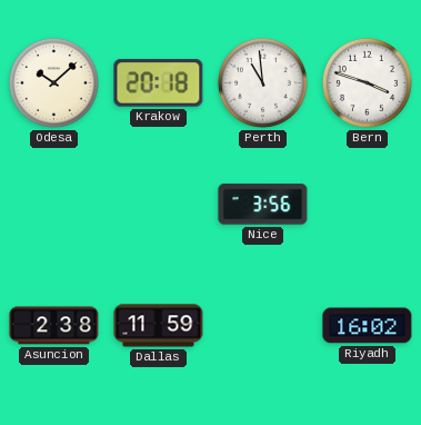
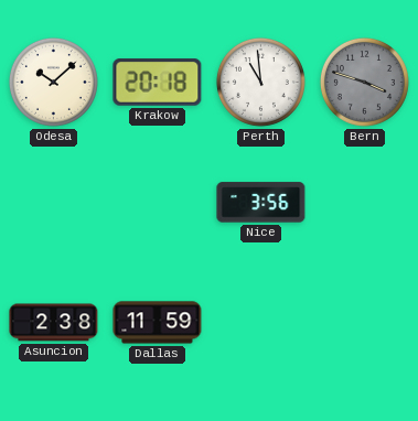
Bern dial: white -> grey
Riyadh: 16:02 -> none
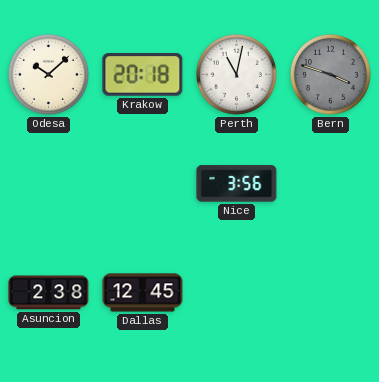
Perth: 10:59 -> 11:02
Dallas: 11:59 -> 12:45
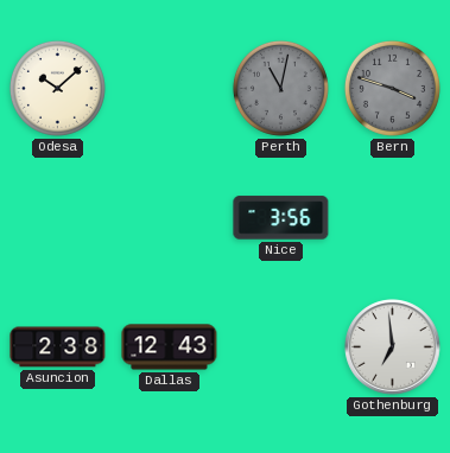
Krakow: 20:18 -> none
Perth dial: white -> grey
Dallas: 12:45 -> 12:43
Gothenburg: none -> 6:59
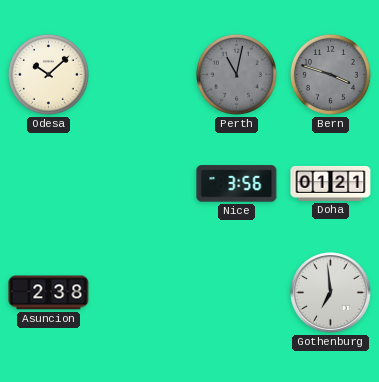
Doha: none -> 01:21
Dallas: 12:43 -> none
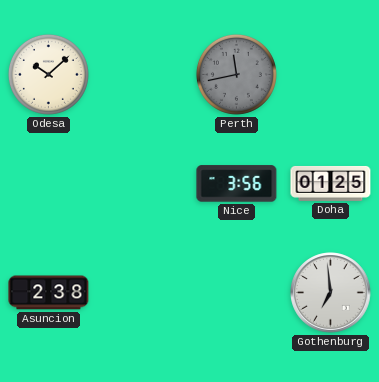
Perth: 11:02 -> 11:43
Bern: 3:48 -> none
Doha: 01:21 -> 01:25
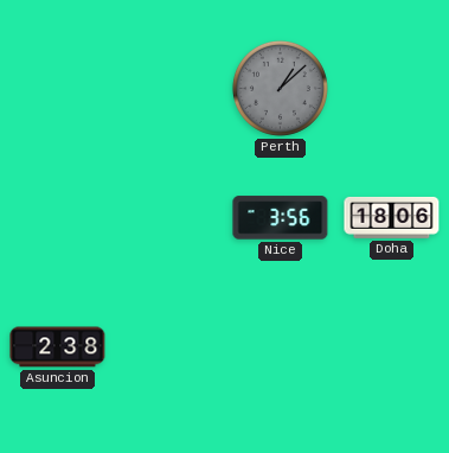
Odesa: 10:08 -> none
Perth: 11:43 -> 1:08
Doha: 01:25 -> 18:06
Gothenburg: 6:59 -> none
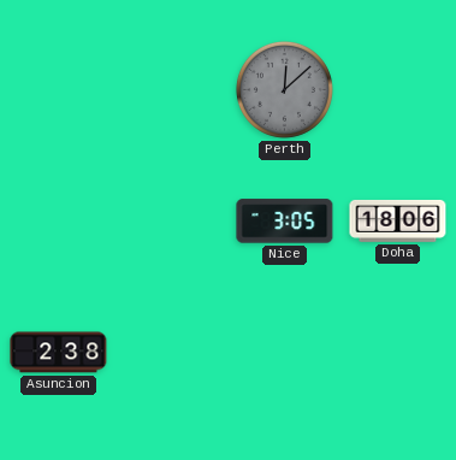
Perth: 1:08 -> 12:08
Nice: 3:56 -> 3:05
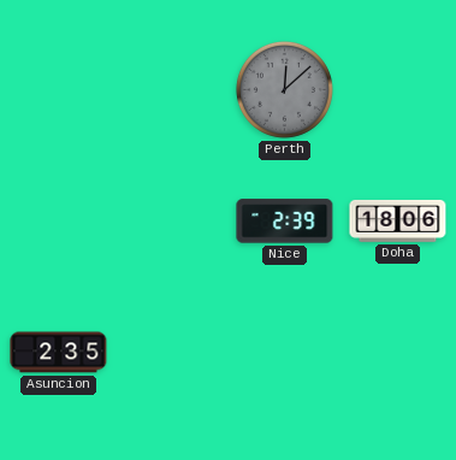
Nice: 3:05 -> 2:39
Asuncion: 2:38 -> 2:35
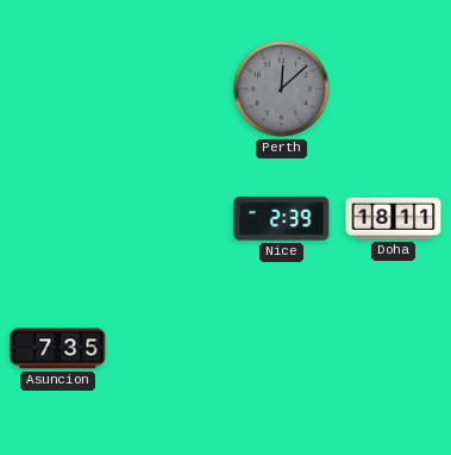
Doha: 18:06 -> 18:11
Asuncion: 2:35 -> 7:35
